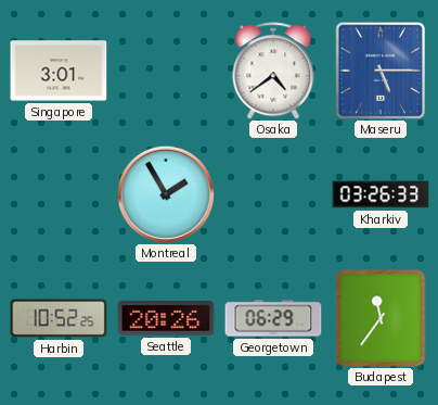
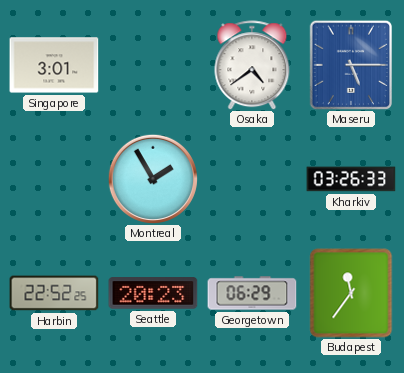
Harbin: 10:52 -> 22:52
Seattle: 20:26 -> 20:23
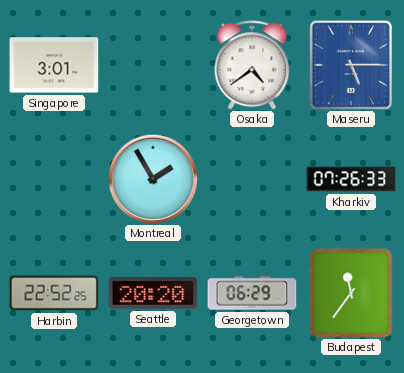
Kharkiv: 03:26 -> 07:26
Seattle: 20:23 -> 20:20
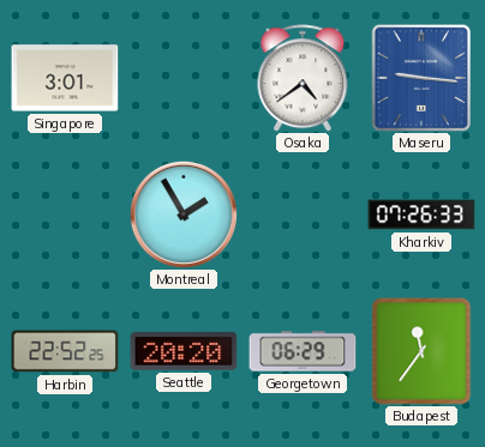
Maseru: 5:15 -> 9:16
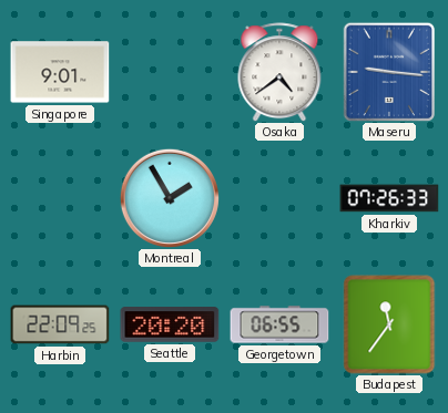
Singapore: 3:01 -> 9:01
Harbin: 22:52 -> 22:09
Georgetown: 06:29 -> 06:55
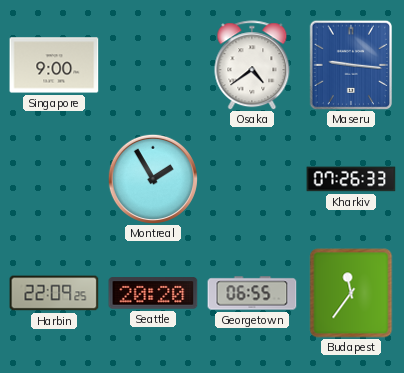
Singapore: 9:01 -> 9:00
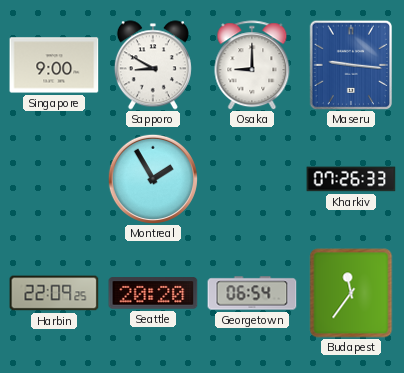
Sapporo: none -> 8:50
Osaka: 4:39 -> 9:00
Georgetown: 06:55 -> 06:54
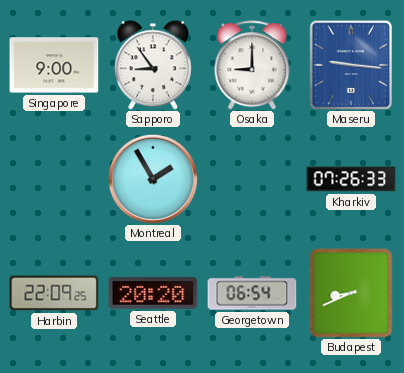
Sapporo: 8:50 -> 8:54
Budapest: 11:36 -> 8:41
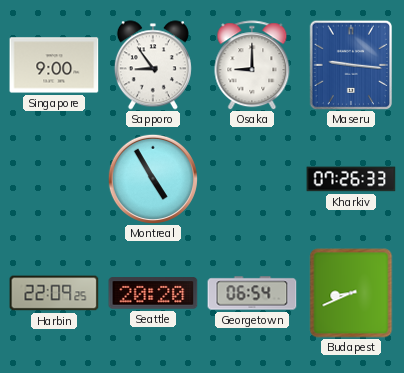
Montreal: 1:55 -> 4:55
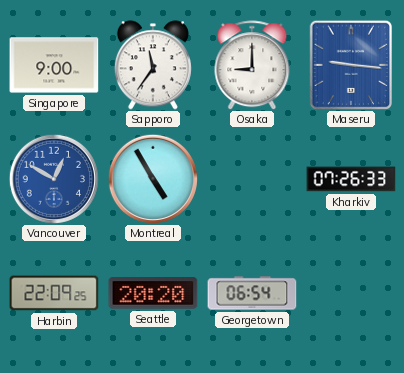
Sapporo: 8:54 -> 11:36
Vancouver: none -> 12:50
Budapest: 8:41 -> none
